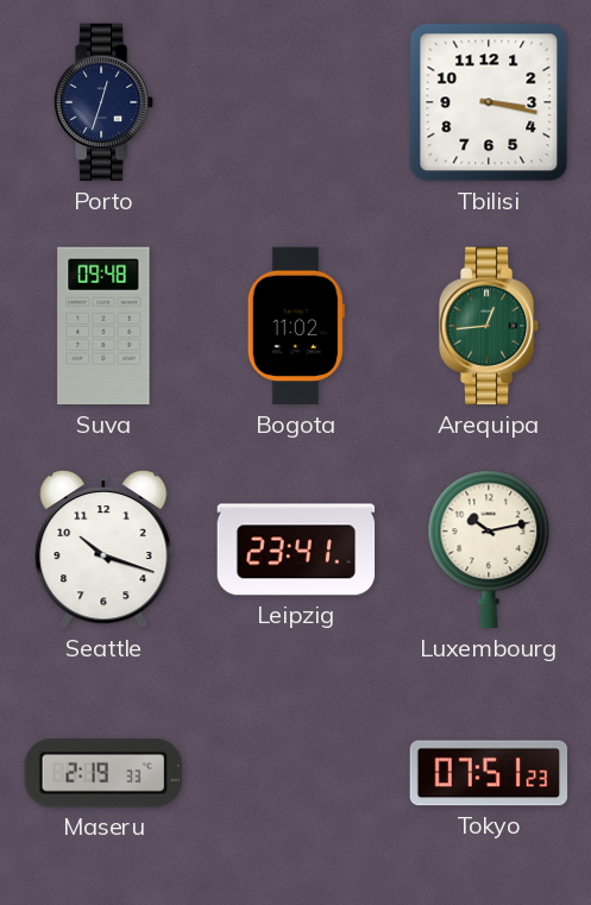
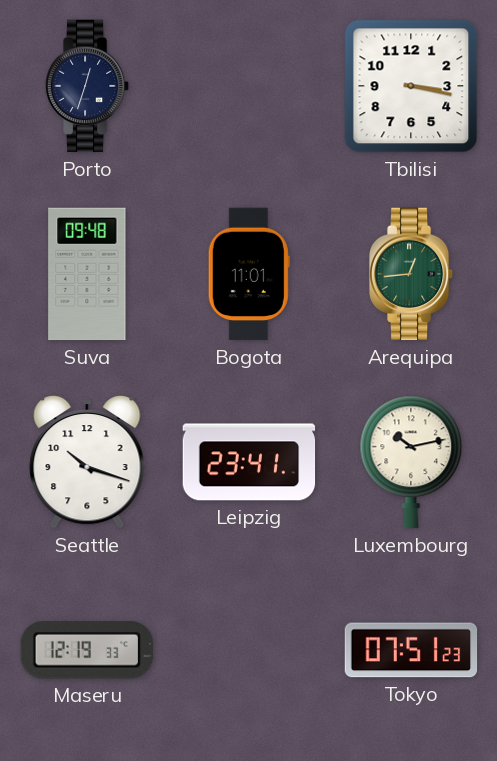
Bogota: 11:02 -> 11:01
Maseru: 2:19 -> 12:19
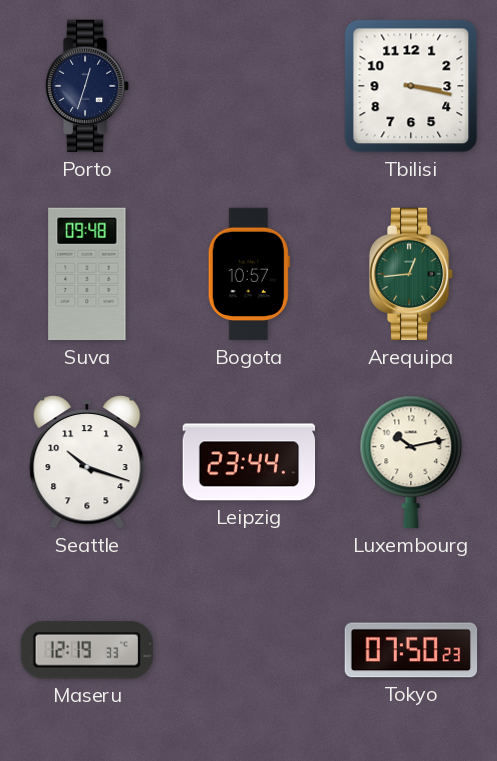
Bogota: 11:01 -> 10:57
Leipzig: 23:41 -> 23:44
Tokyo: 07:51 -> 07:50
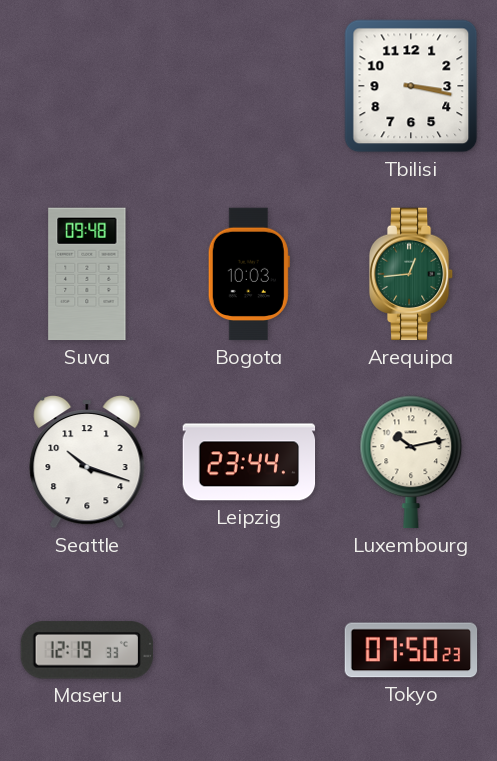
Porto: 12:33 -> none
Bogota: 10:57 -> 10:03
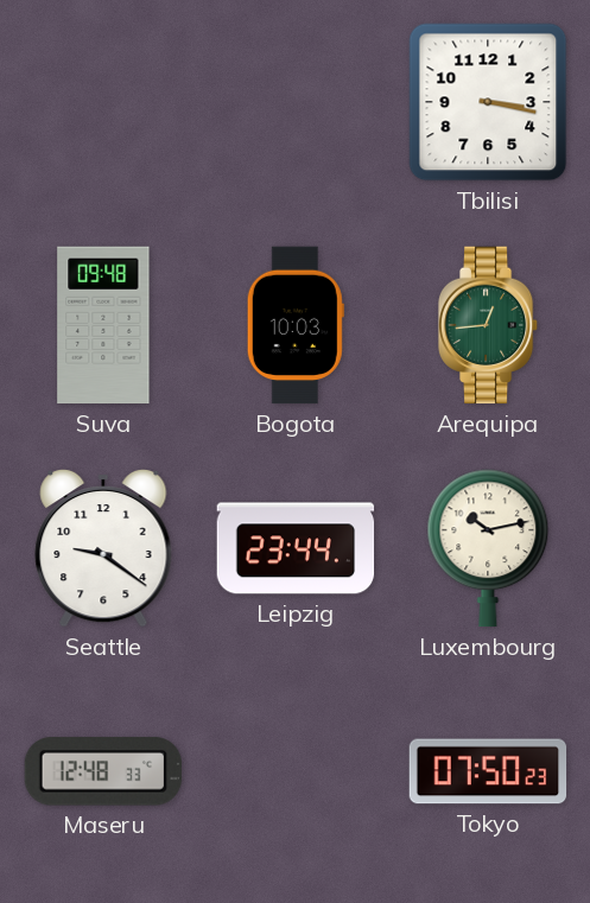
Seattle: 10:18 -> 9:21
Maseru: 12:19 -> 12:48
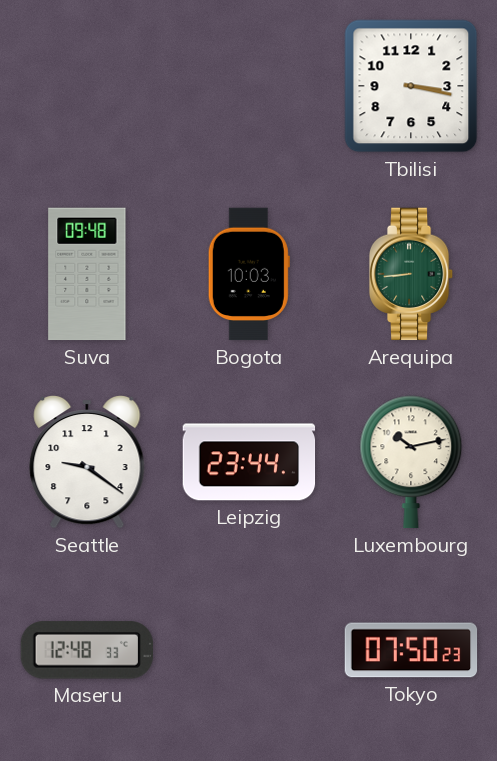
Arequipa: 12:44 -> 8:44
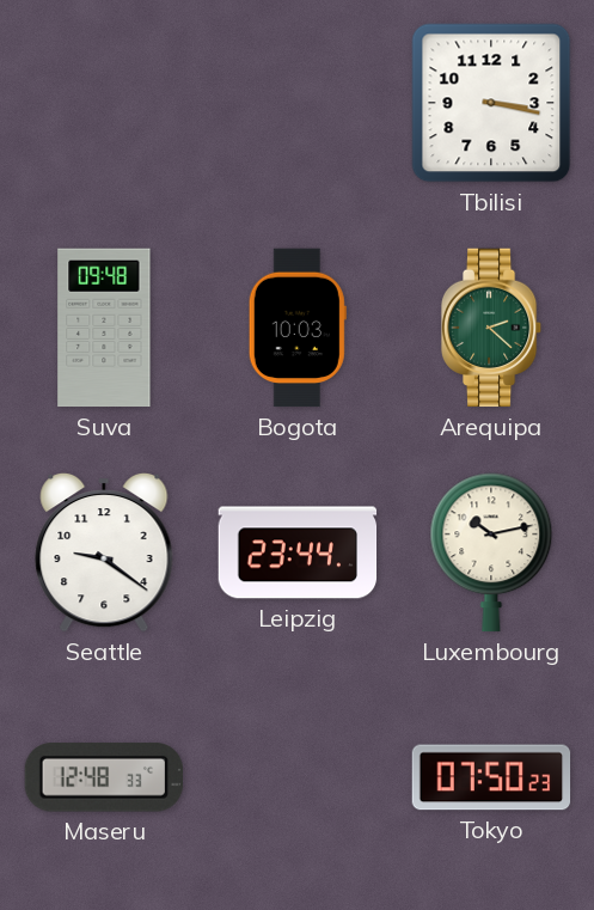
Arequipa: 8:44 -> 2:22
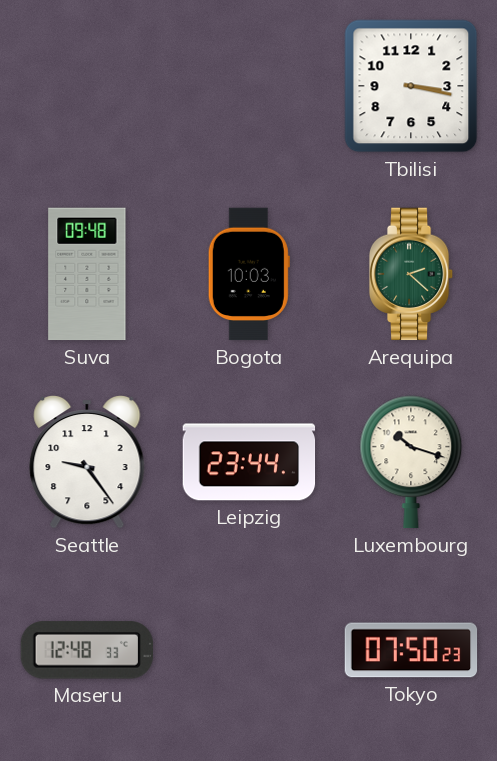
Seattle: 9:21 -> 9:24
Luxembourg: 10:13 -> 10:18
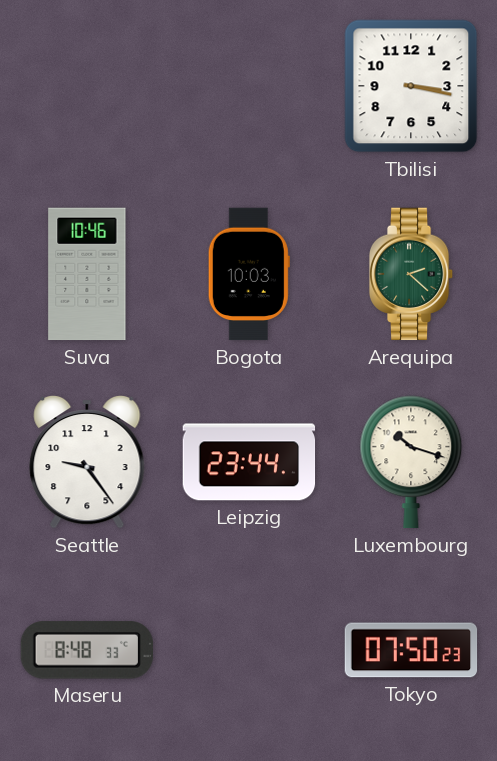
Suva: 09:48 -> 10:46
Maseru: 12:48 -> 8:48
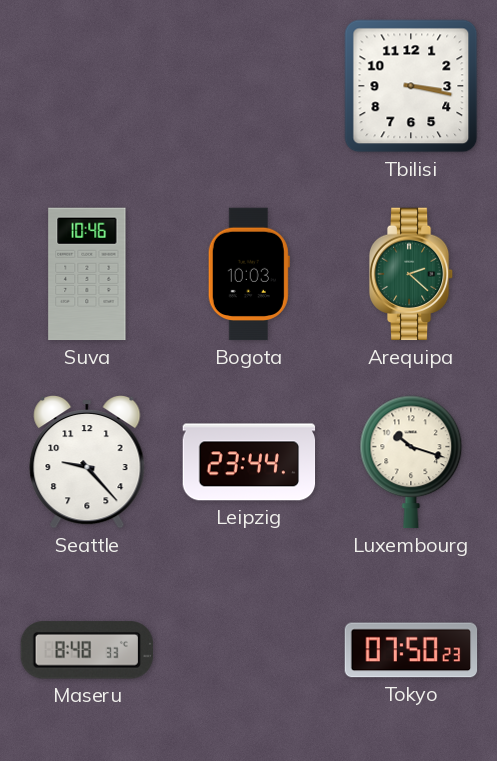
Seattle: 9:24 -> 9:23
